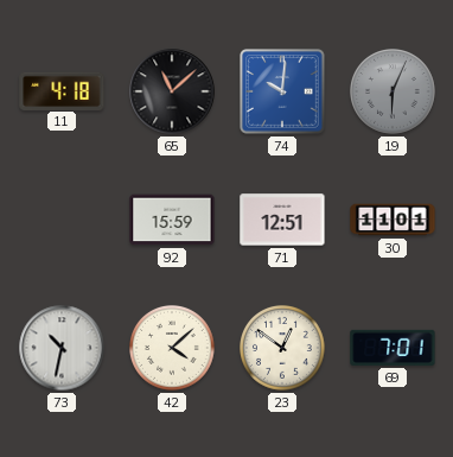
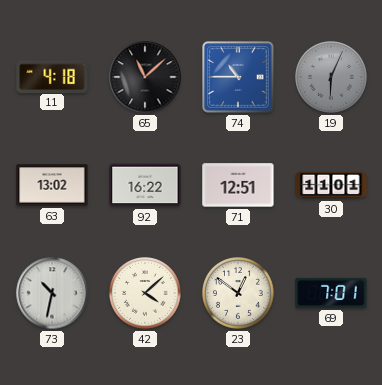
74: 10:01 -> 10:45
63: none -> 13:02
92: 15:59 -> 16:22
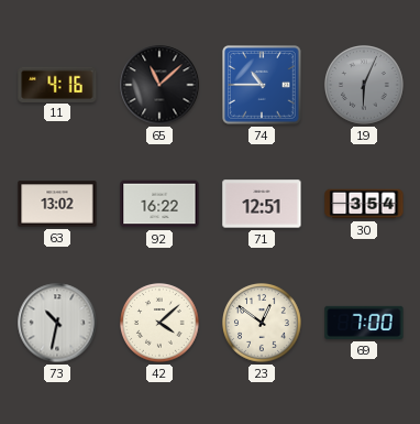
11: 4:18 -> 4:16
30: 11:01 -> 3:54
69: 7:01 -> 7:00
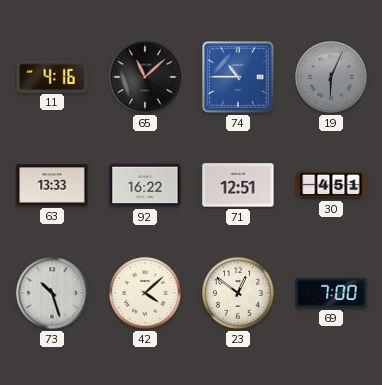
63: 13:02 -> 13:33
30: 3:54 -> 4:51
73: 10:32 -> 10:27
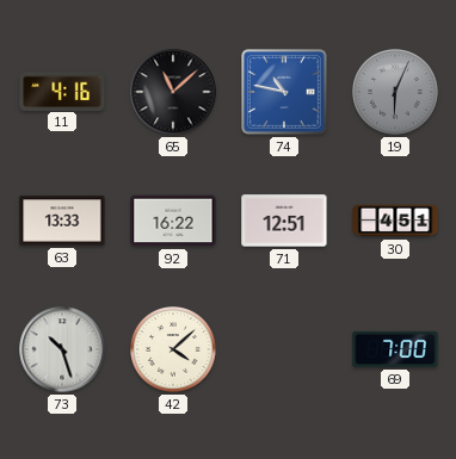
74: 10:45 -> 10:47
23: 12:51 -> none
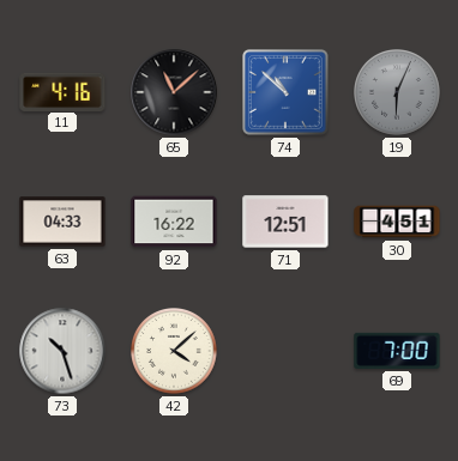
74: 10:47 -> 10:52
63: 13:33 -> 04:33
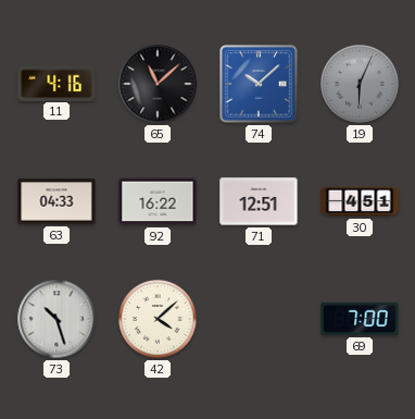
74: 10:52 -> 10:08
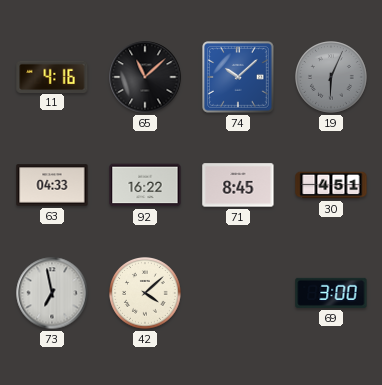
71: 12:51 -> 8:45
73: 10:27 -> 6:58
69: 7:00 -> 3:00
